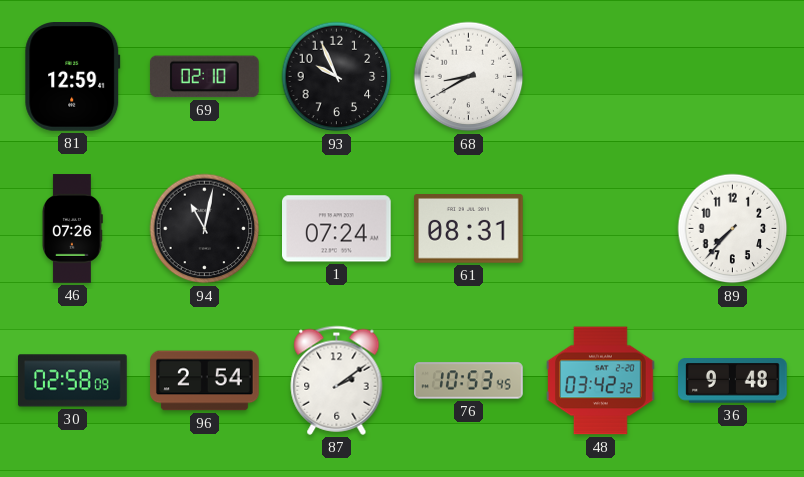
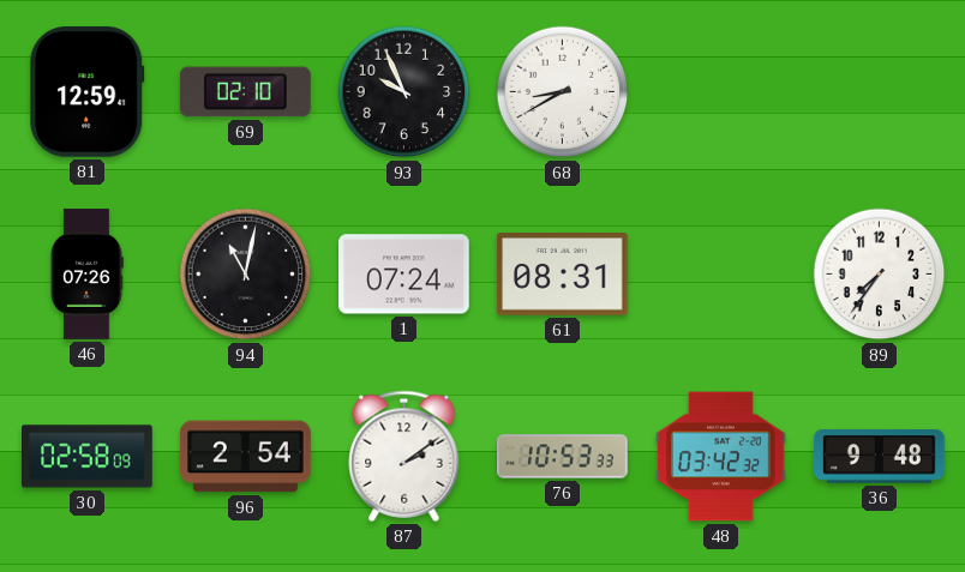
89: 7:37 -> 7:36
76: 10:53:45 -> 10:53:33
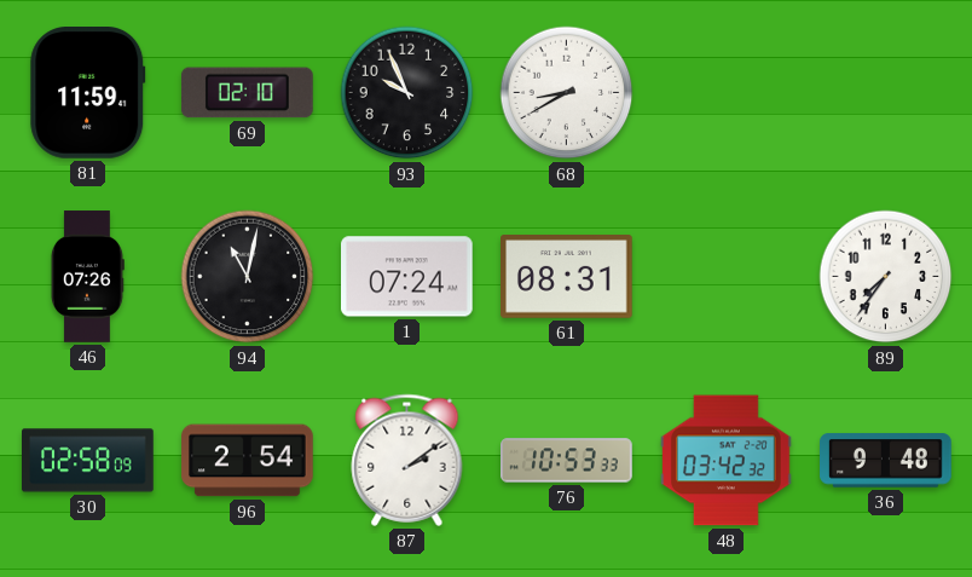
81: 12:59 -> 11:59
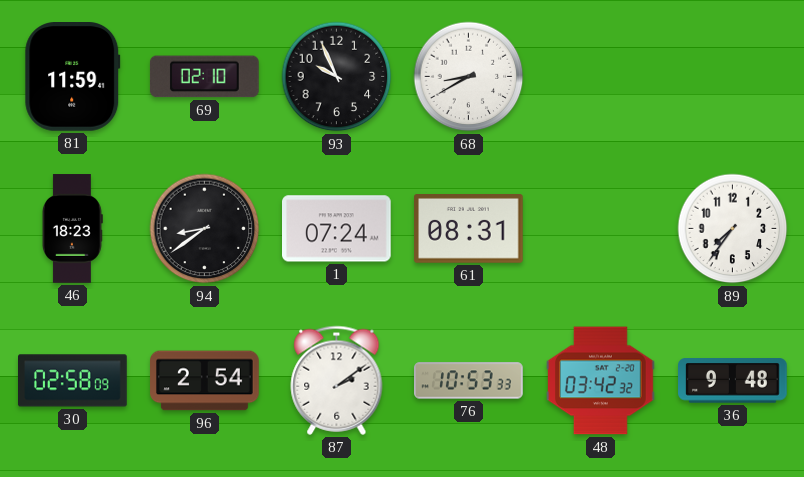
46: 07:26 -> 18:23
94: 11:02 -> 8:39
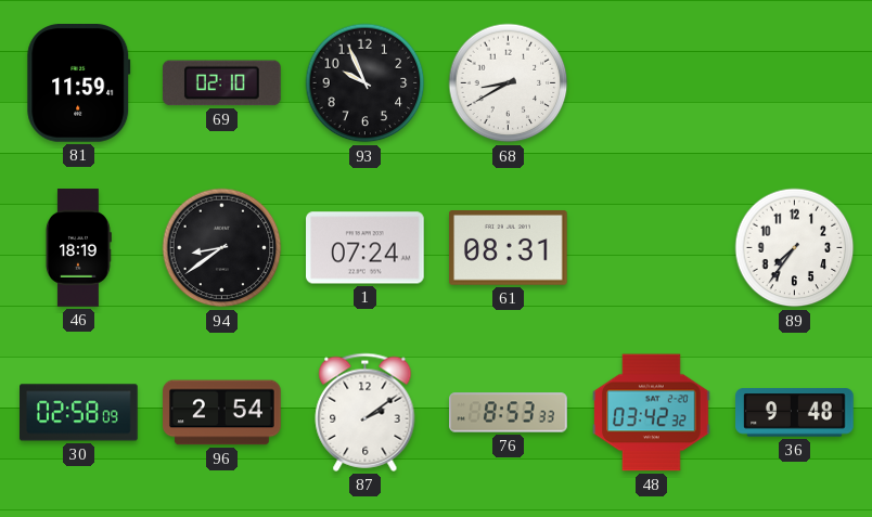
46: 18:23 -> 18:19
76: 10:53 -> 8:53
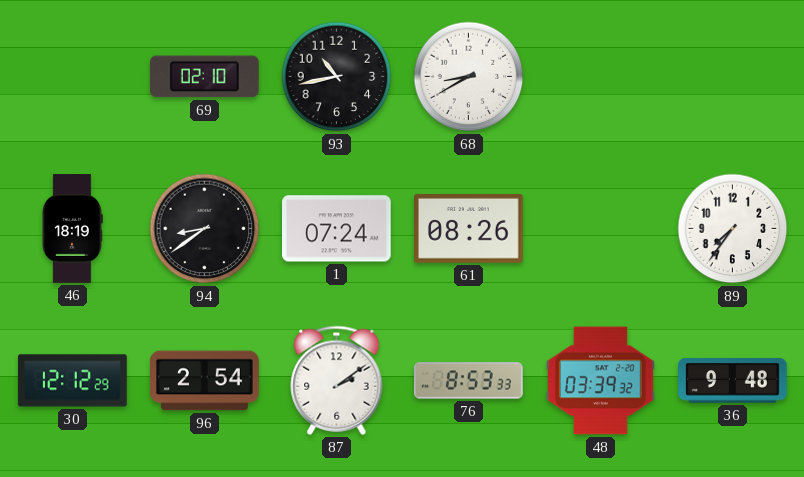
81: 11:59 -> none
93: 9:56 -> 10:43
61: 08:31 -> 08:26
30: 02:58 -> 12:12
48: 03:42 -> 03:39
